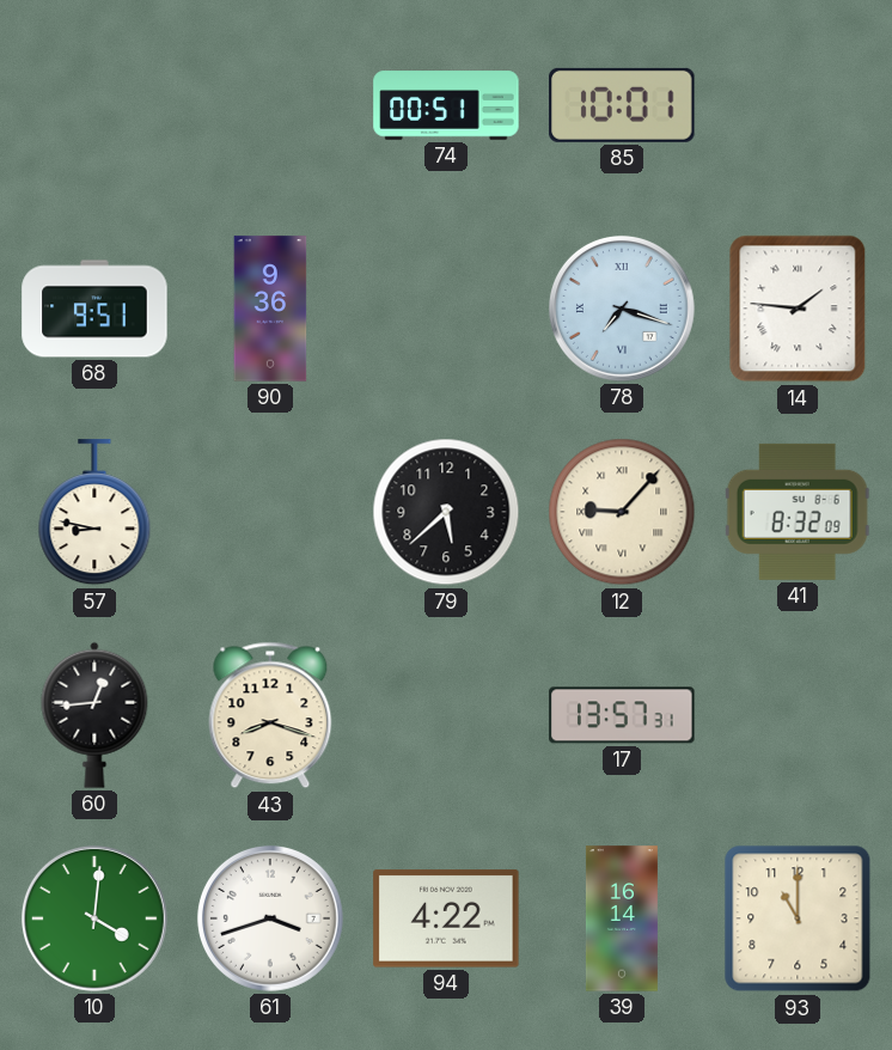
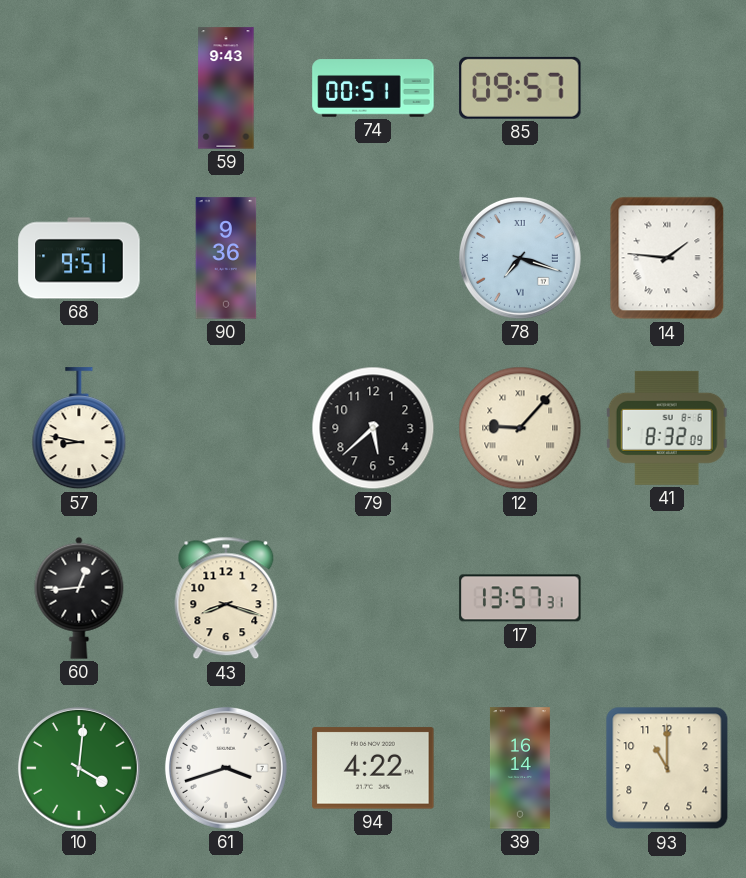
59: none -> 9:43
85: 10:01 -> 09:57
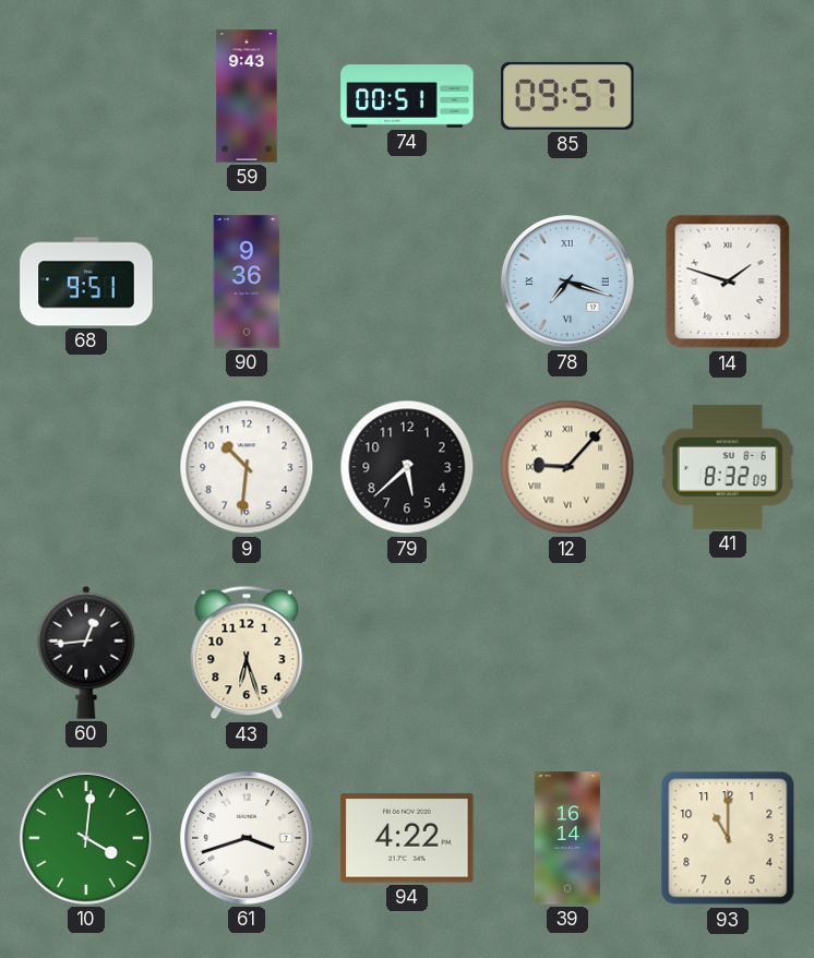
14: 1:46 -> 1:48
57: 8:47 -> none
9: none -> 10:31
43: 8:18 -> 6:27
17: 13:57 -> none
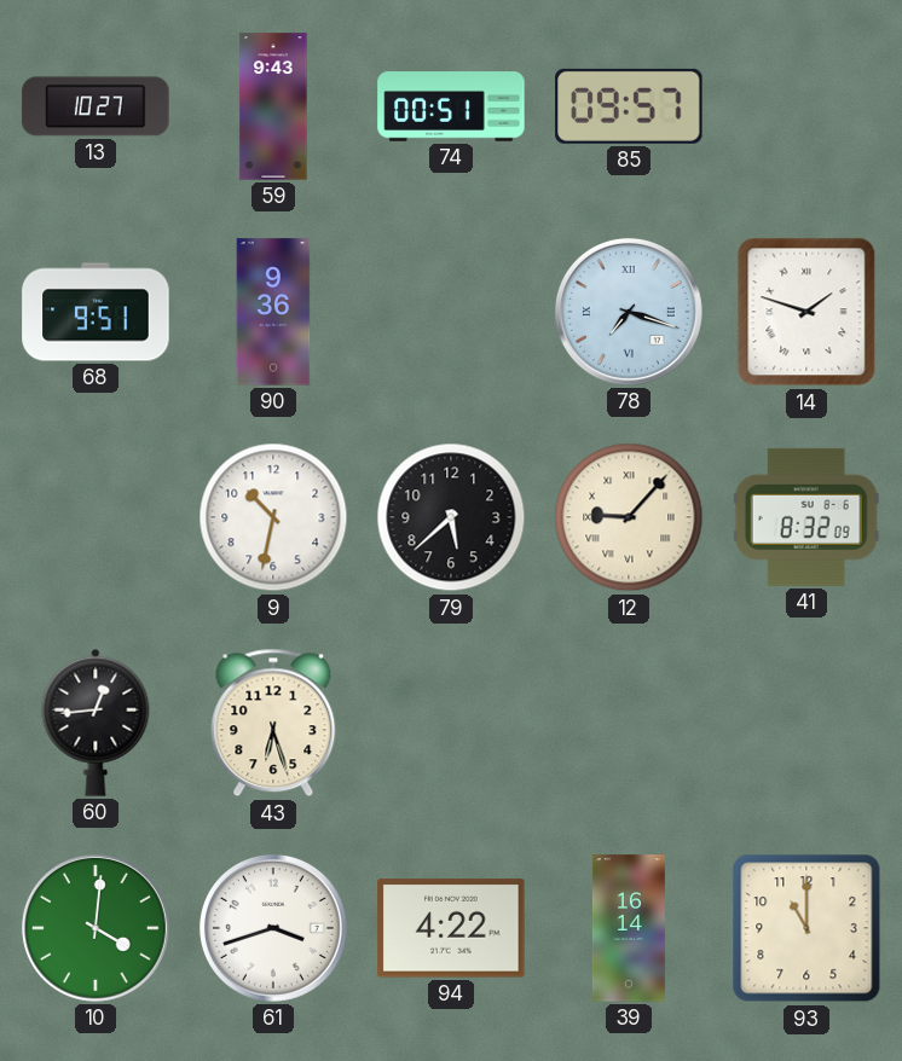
13: none -> 10:27
9: 10:31 -> 10:32
